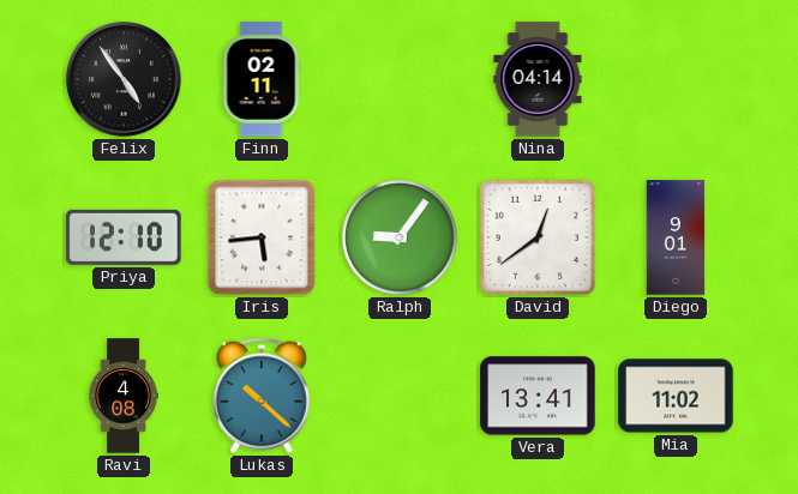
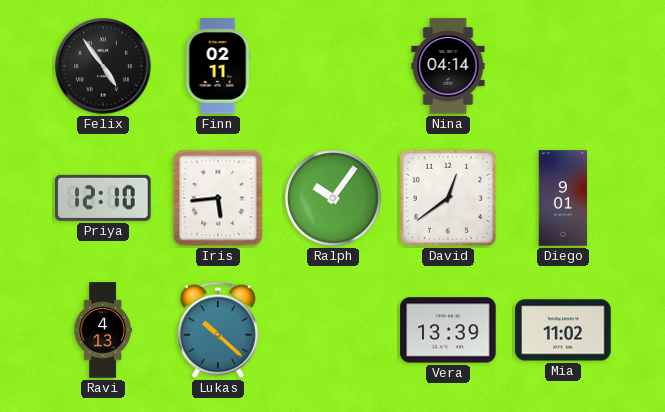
Ralph: 9:06 -> 10:06
Ravi: 4:08 -> 4:13
Vera: 13:41 -> 13:39
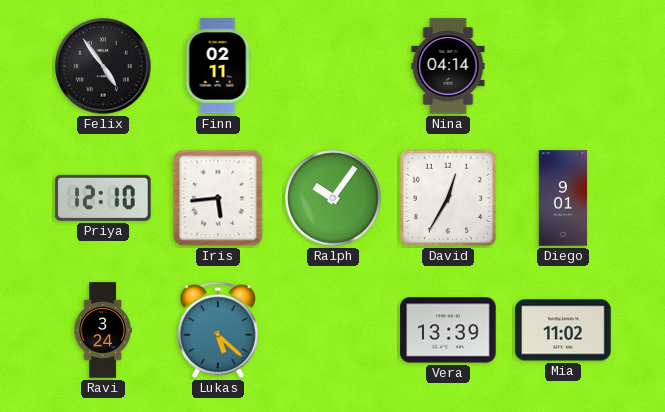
David: 12:39 -> 12:35
Ravi: 4:13 -> 3:24
Lukas: 10:22 -> 5:22
